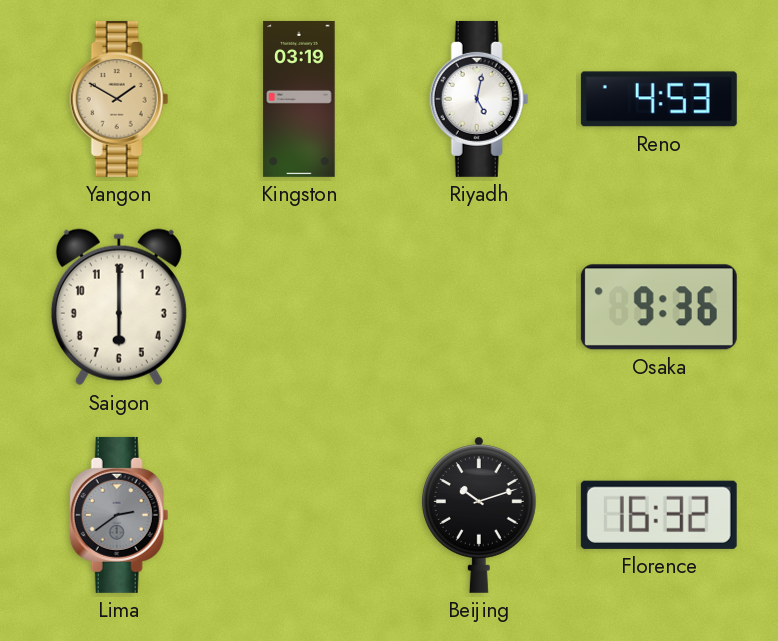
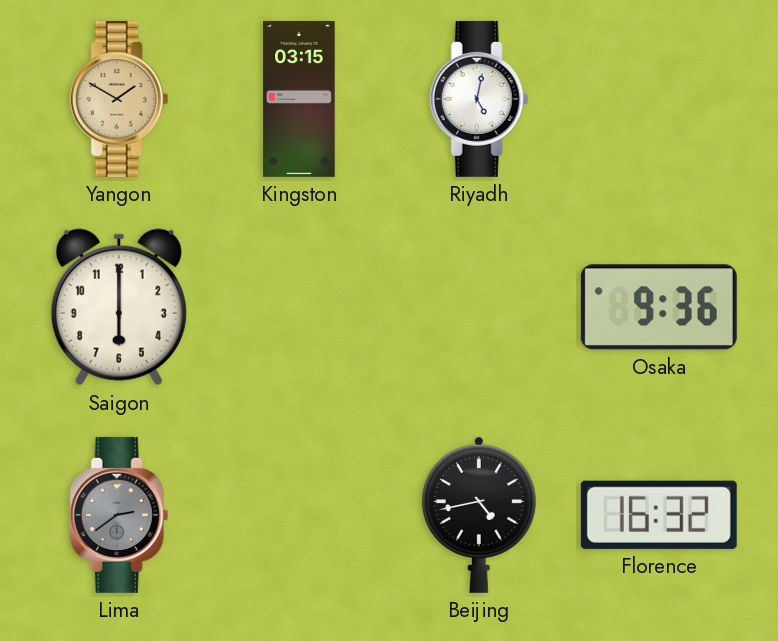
Kingston: 03:19 -> 03:15
Reno: 4:53 -> none
Beijing: 10:12 -> 4:43
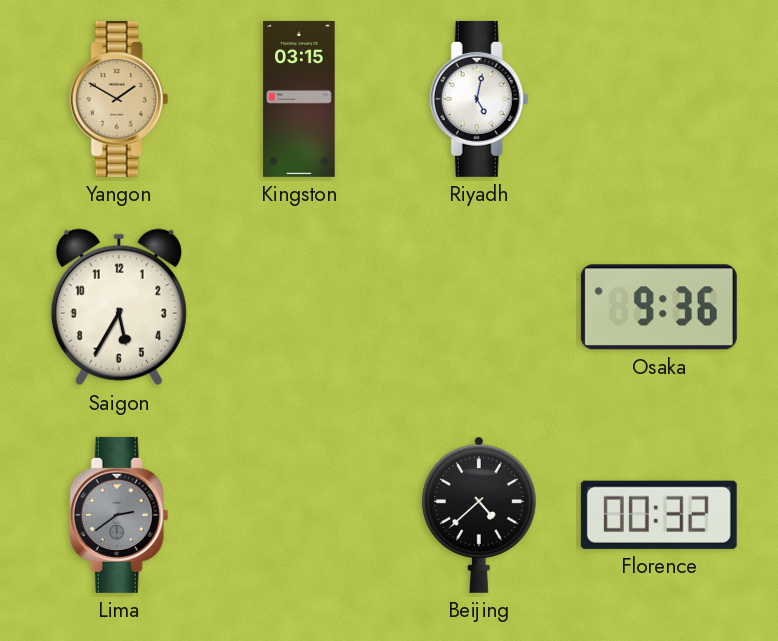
Saigon: 6:00 -> 5:35
Beijing: 4:43 -> 4:38
Florence: 16:32 -> 00:32
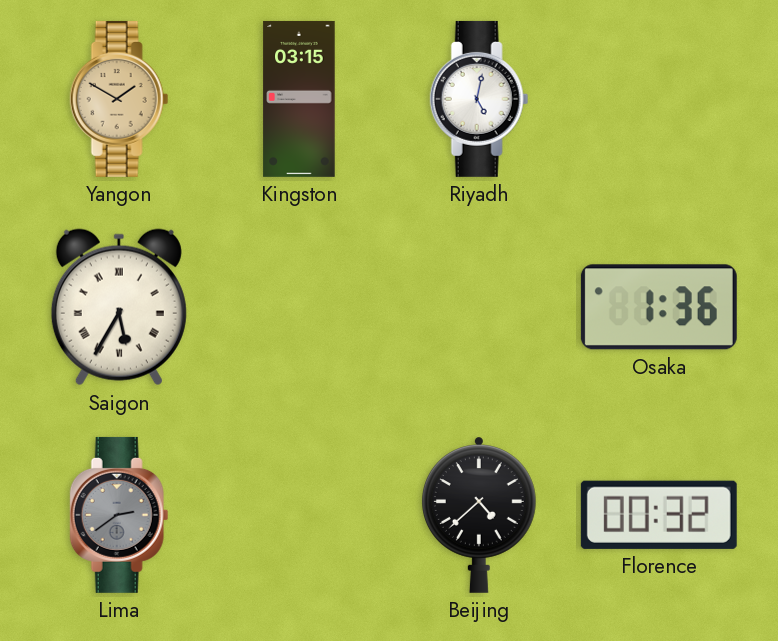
Saigon numerals: Arabic -> Roman
Osaka: 9:36 -> 1:36
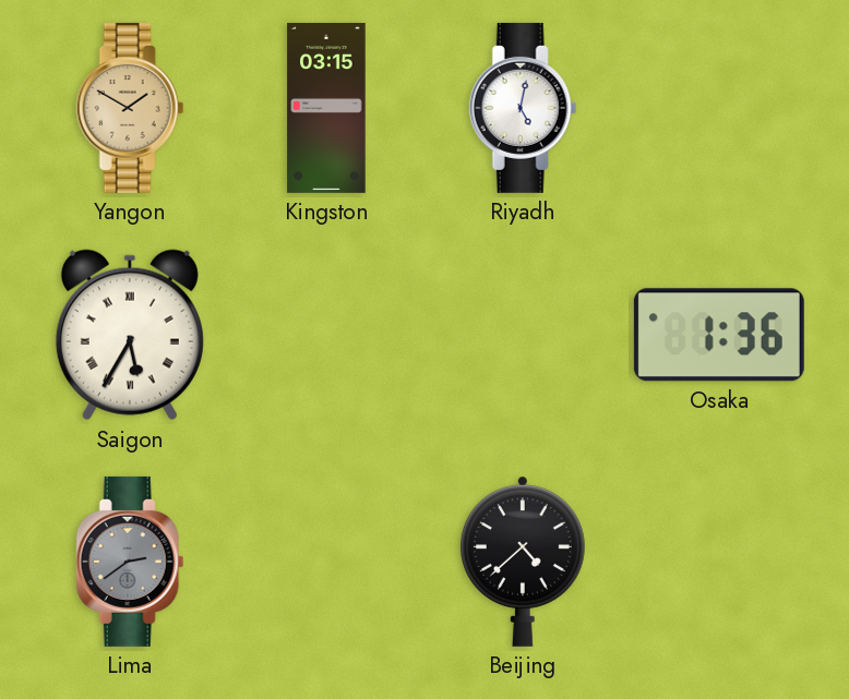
Florence: 00:32 -> none
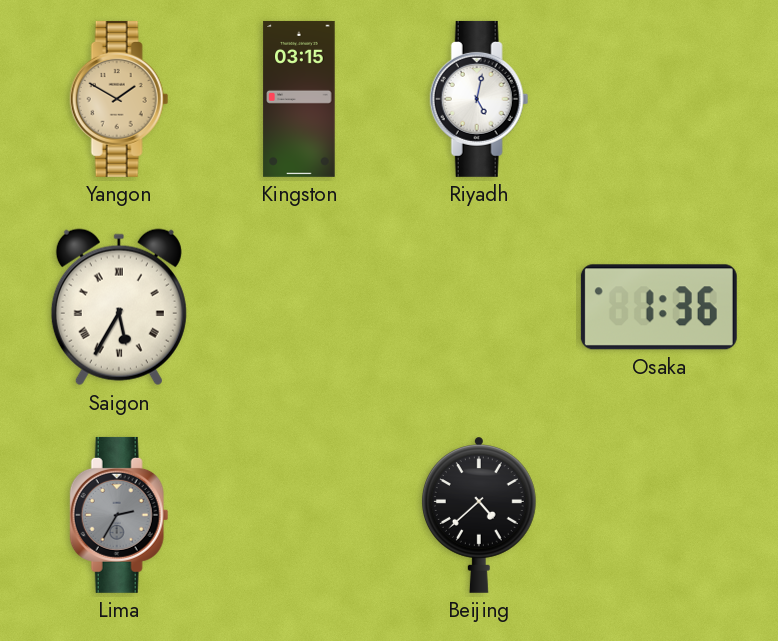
Lima: 2:39 -> 2:35
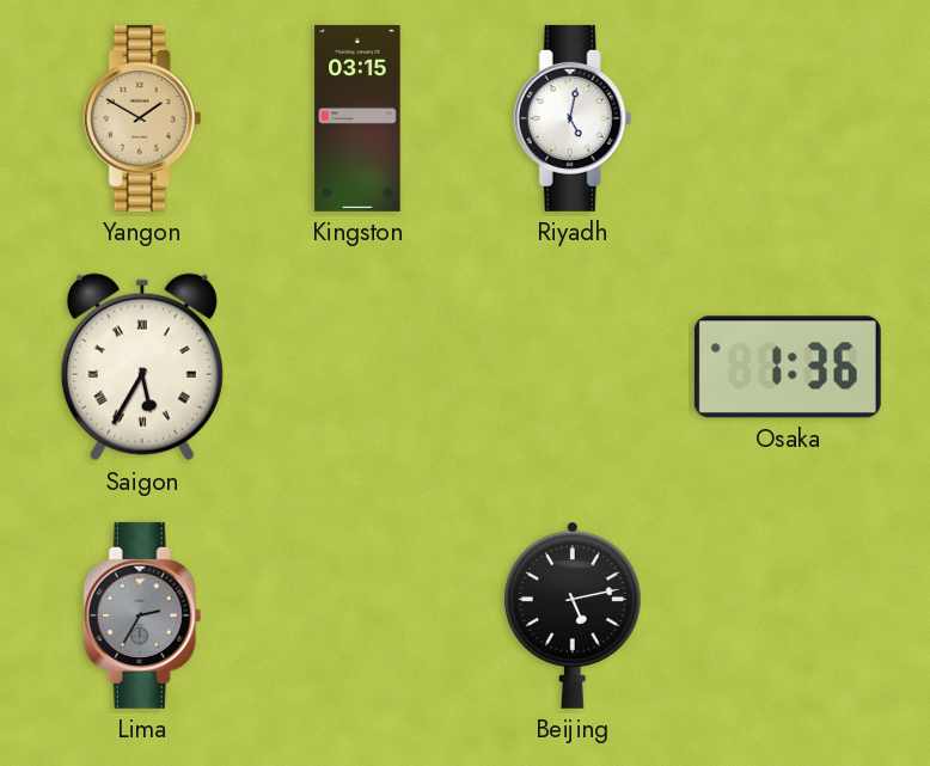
Beijing: 4:38 -> 5:13
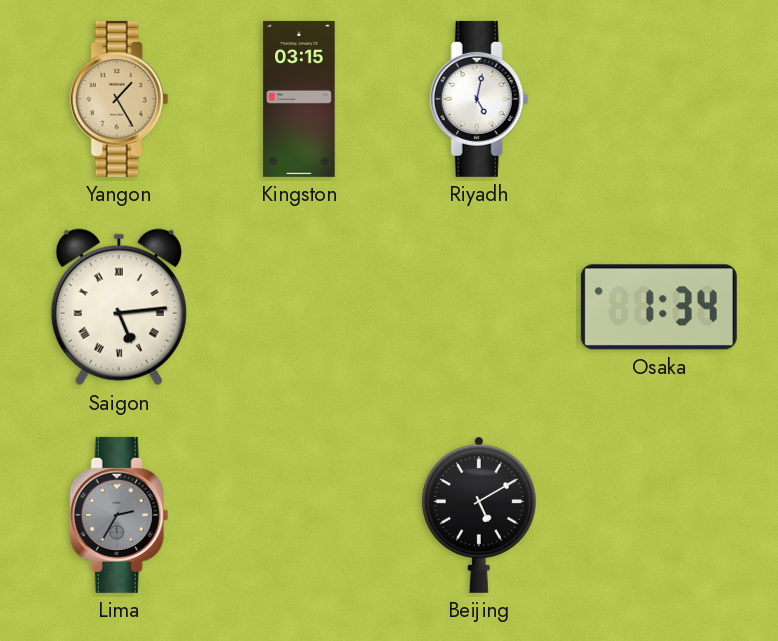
Yangon: 1:50 -> 1:25
Saigon: 5:35 -> 5:14
Osaka: 1:36 -> 1:34
Beijing: 5:13 -> 5:10
